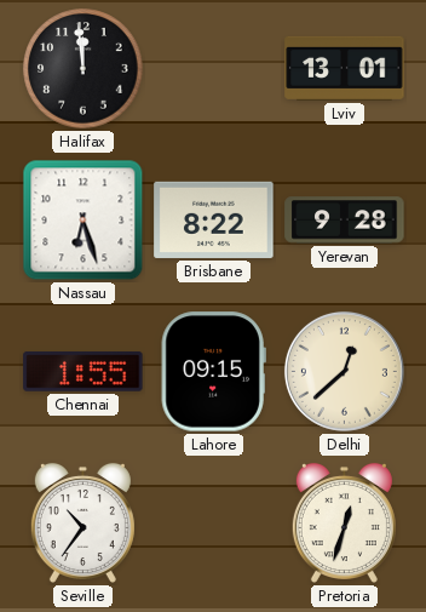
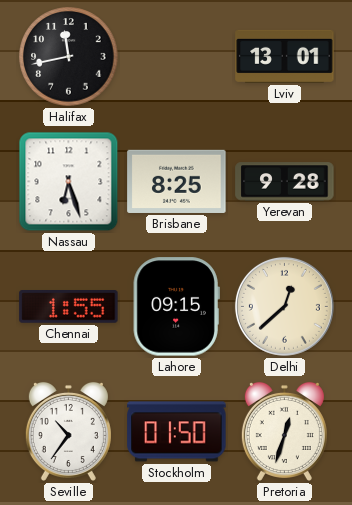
Halifax: 11:59 -> 11:43
Brisbane: 8:22 -> 8:25
Stockholm: none -> 01:50
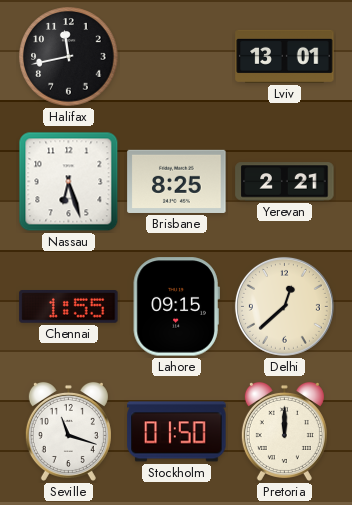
Yerevan: 9:28 -> 2:21
Seville: 10:36 -> 11:18
Pretoria: 12:33 -> 12:00
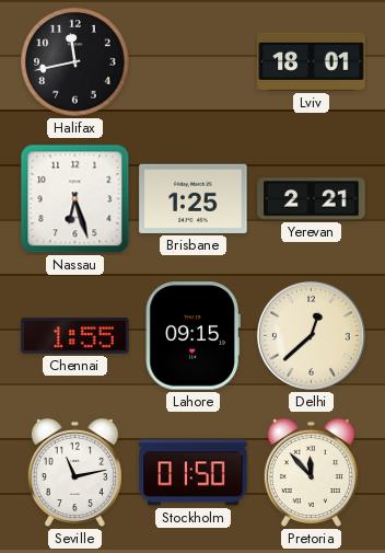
Lviv: 13:01 -> 18:01
Brisbane: 8:25 -> 1:25
Seville: 11:18 -> 11:13
Pretoria: 12:00 -> 11:53
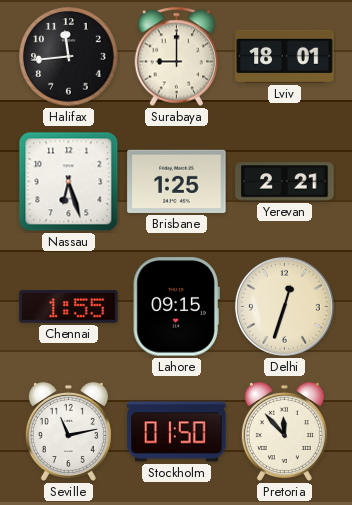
Halifax: 11:43 -> 11:44
Surabaya: none -> 9:00
Delhi: 12:38 -> 12:33
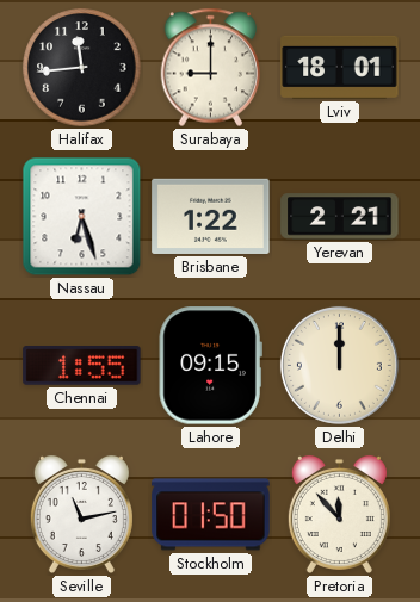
Brisbane: 1:25 -> 1:22
Delhi: 12:33 -> 12:00
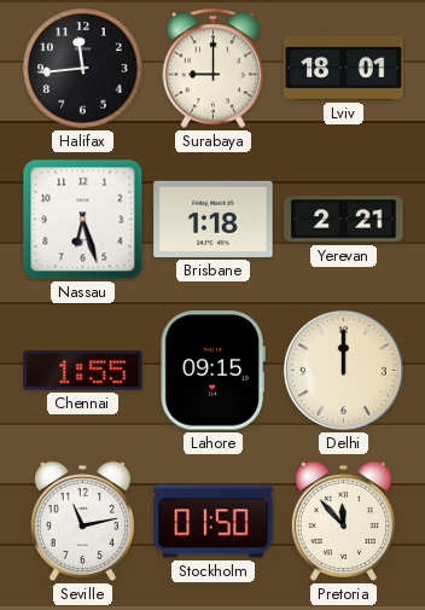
Brisbane: 1:22 -> 1:18
